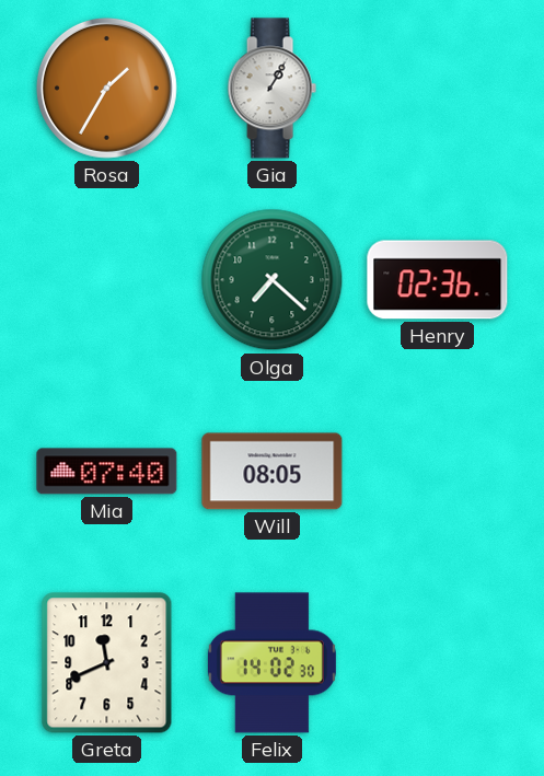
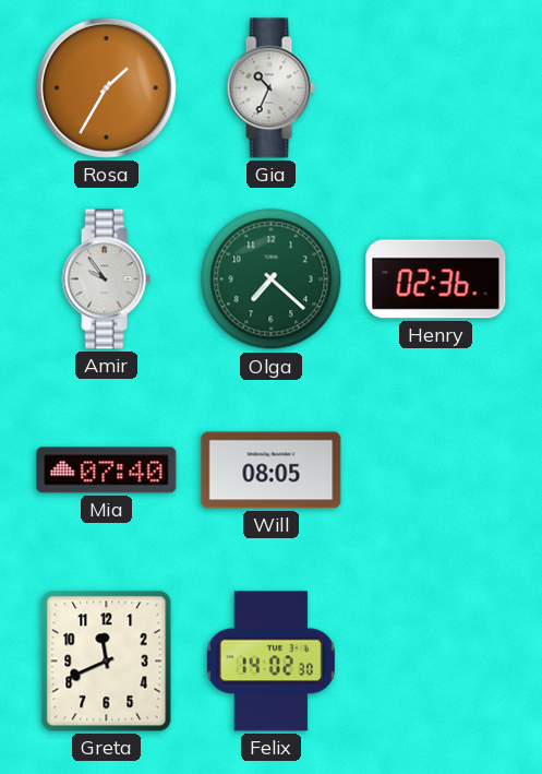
Gia: 1:05 -> 10:34
Amir: none -> 9:54
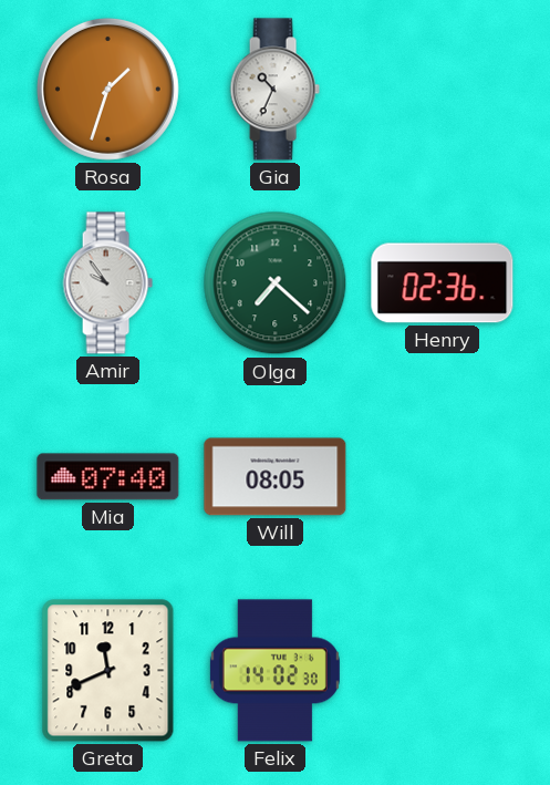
Rosa: 1:35 -> 1:33
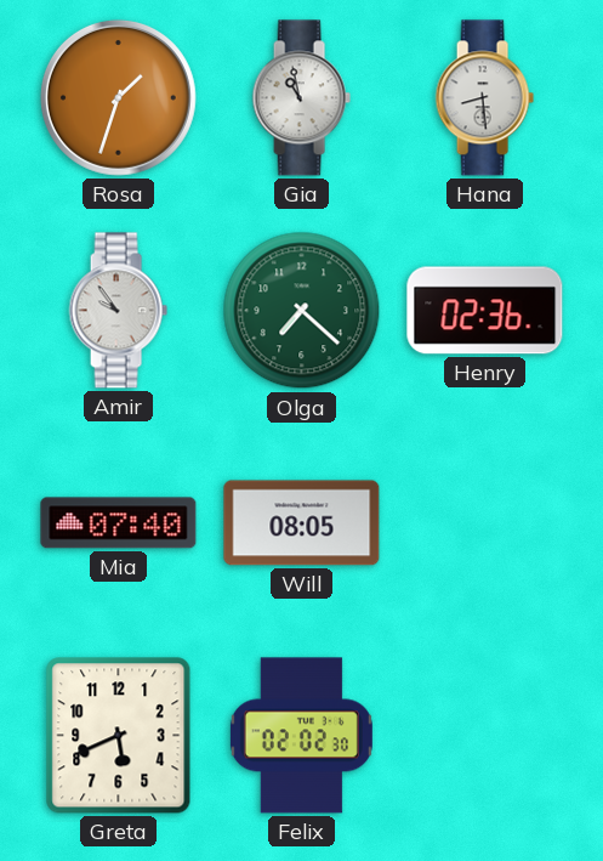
Gia: 10:34 -> 10:58
Hana: none -> 8:29
Greta: 11:41 -> 5:41
Felix: 14:02 -> 02:02
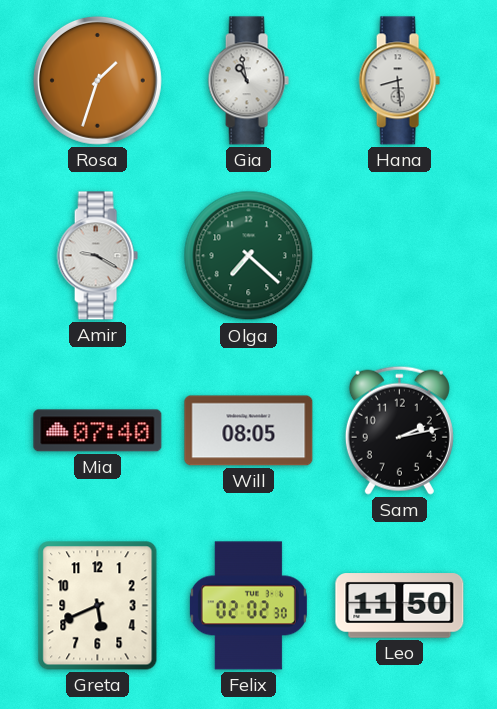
Amir: 9:54 -> 9:20
Henry: 02:36 -> none
Sam: none -> 2:13
Leo: none -> 11:50
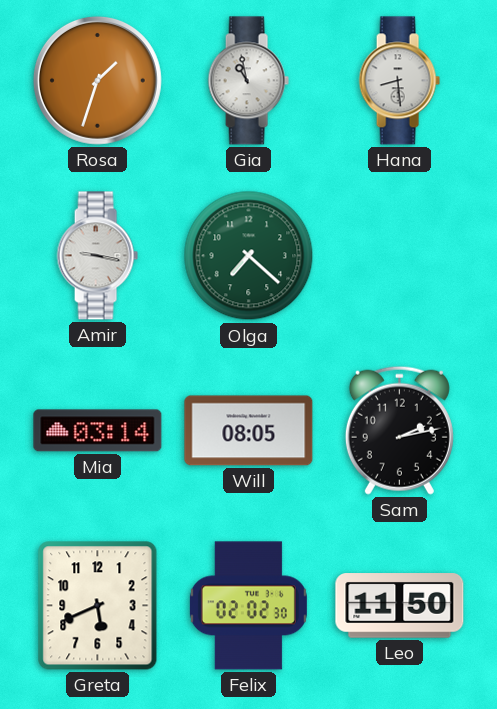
Amir: 9:20 -> 9:17
Mia: 07:40 -> 03:14
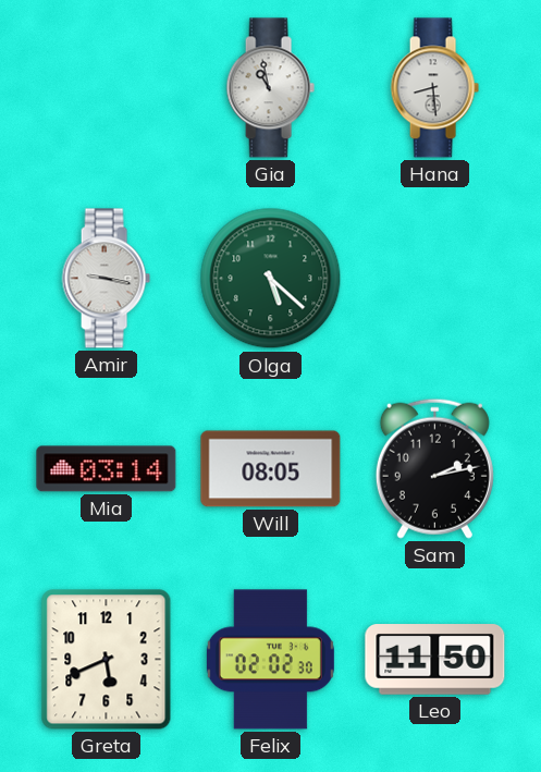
Rosa: 1:33 -> none
Olga: 7:22 -> 5:22
